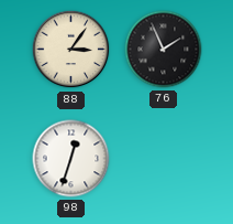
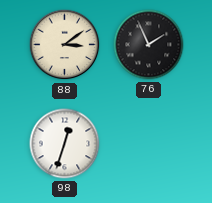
88: 3:06 -> 3:09
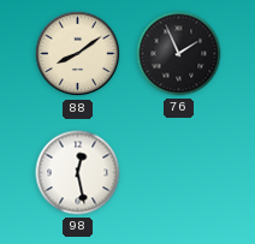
88: 3:09 -> 8:09
98: 12:33 -> 12:28
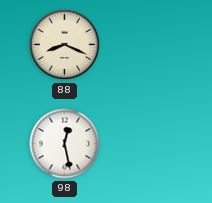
88: 8:09 -> 8:19
76: 1:56 -> none
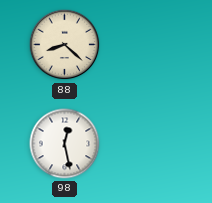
88: 8:19 -> 8:22
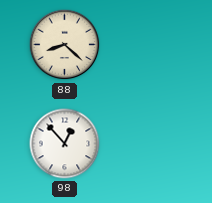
98: 12:28 -> 12:53
